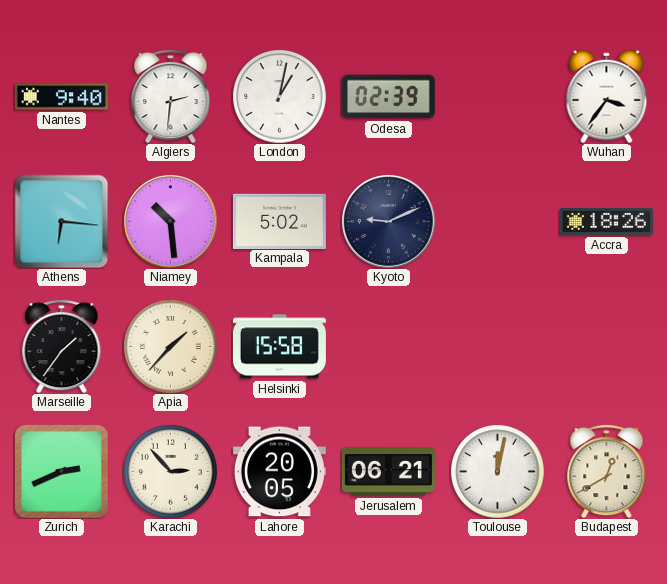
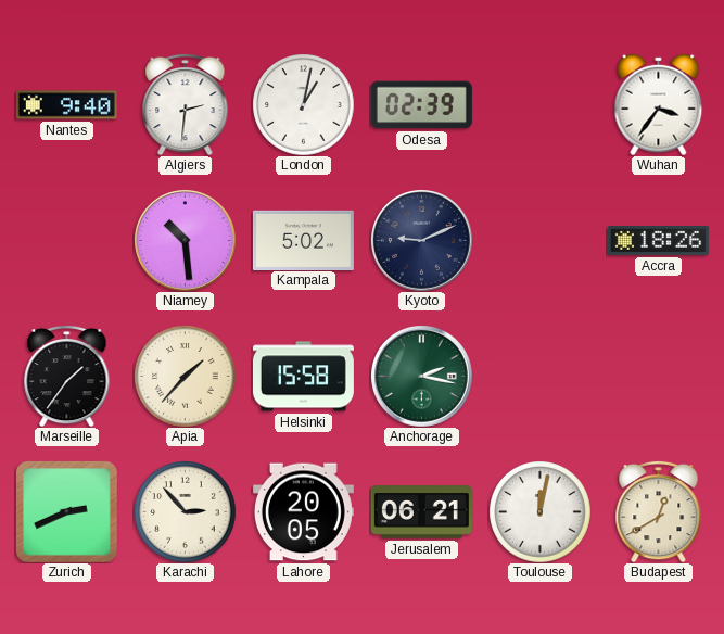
Athens: 6:16 -> none
Anchorage: none -> 2:17
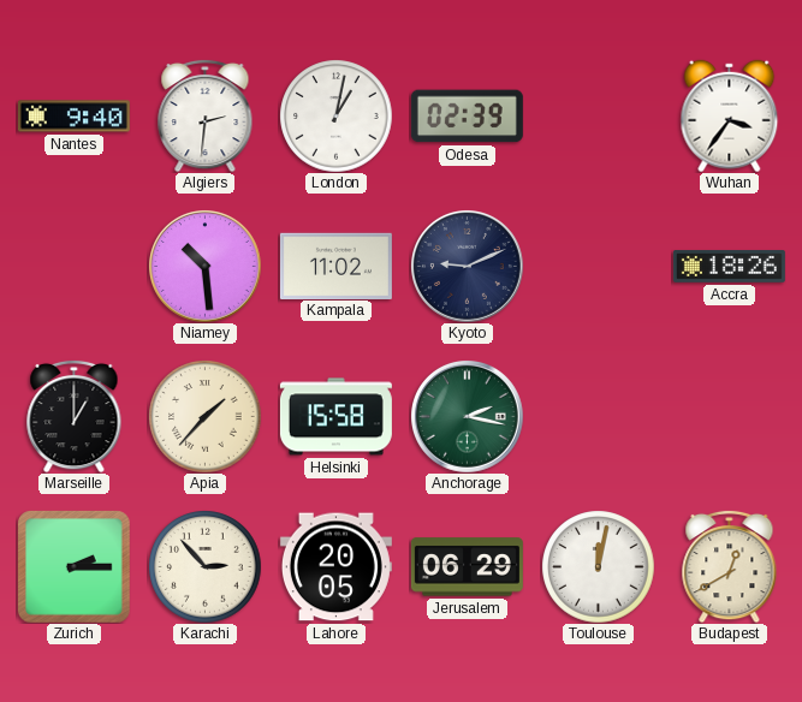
Kampala: 5:02 -> 11:02
Marseille: 1:36 -> 1:00
Zurich: 2:41 -> 2:15
Jerusalem: 06:21 -> 06:29
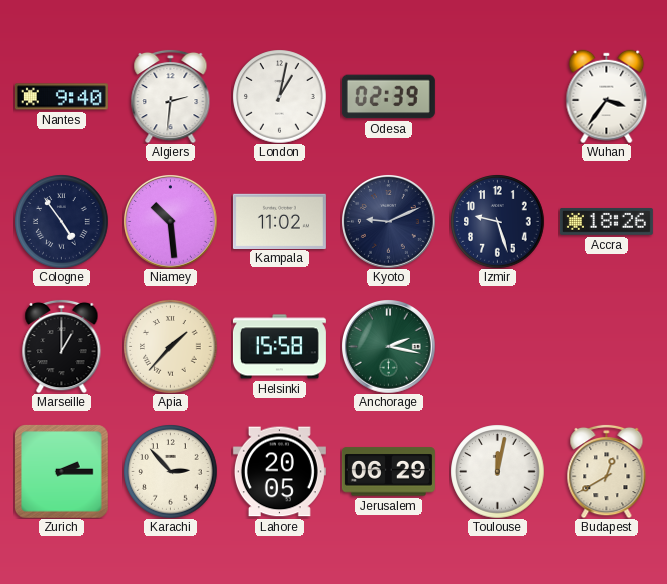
Cologne: none -> 4:54
Izmir: none -> 9:27
